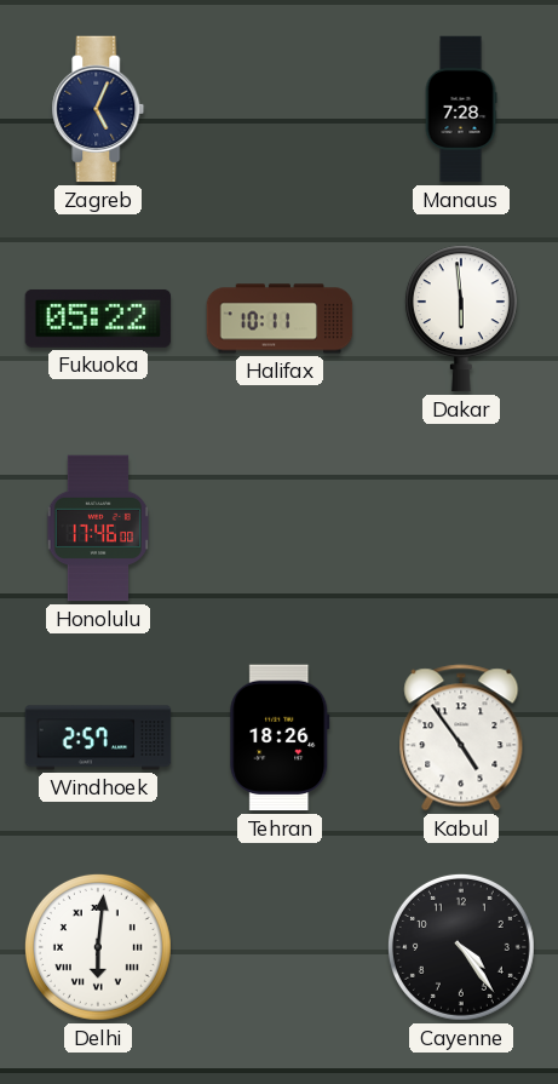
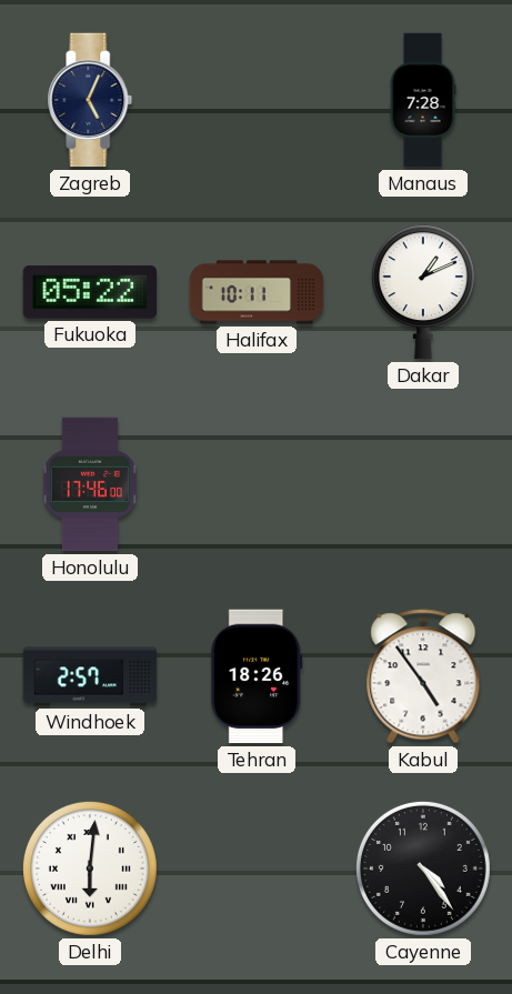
Dakar: 5:59 -> 1:11
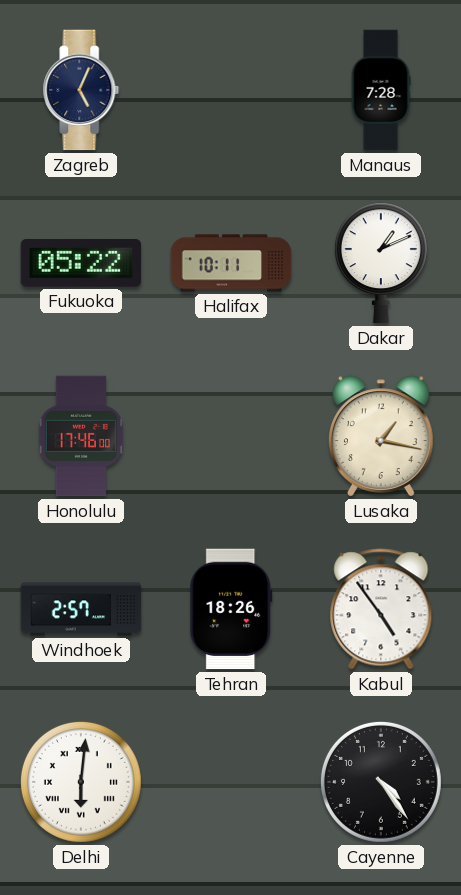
Lusaka: none -> 1:17
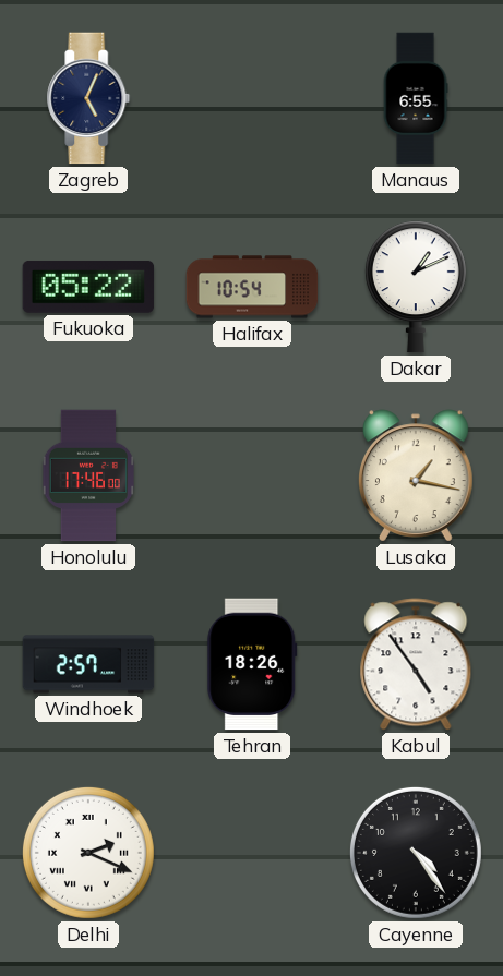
Manaus: 7:28 -> 6:55
Halifax: 10:11 -> 10:54
Delhi: 6:01 -> 2:19
